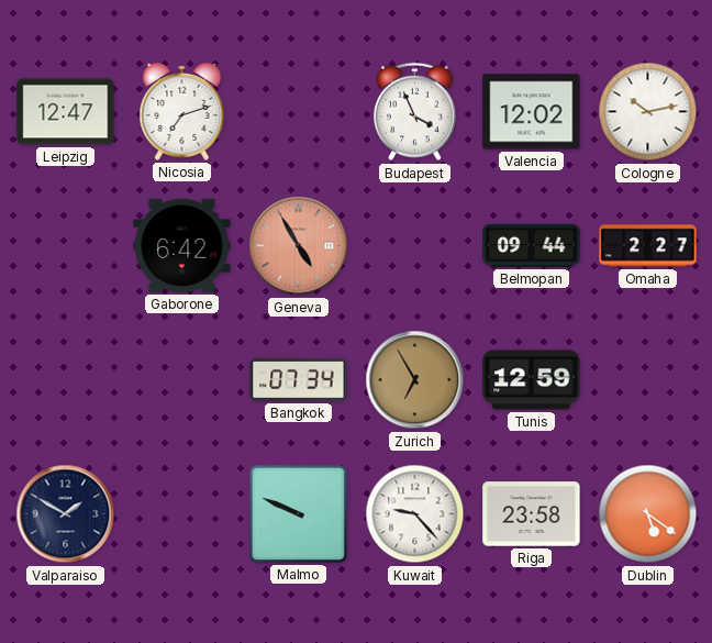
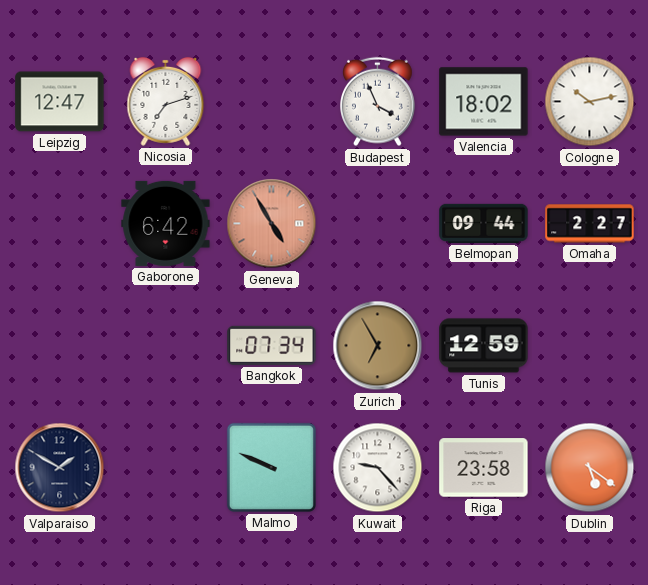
Valencia: 12:02 -> 18:02
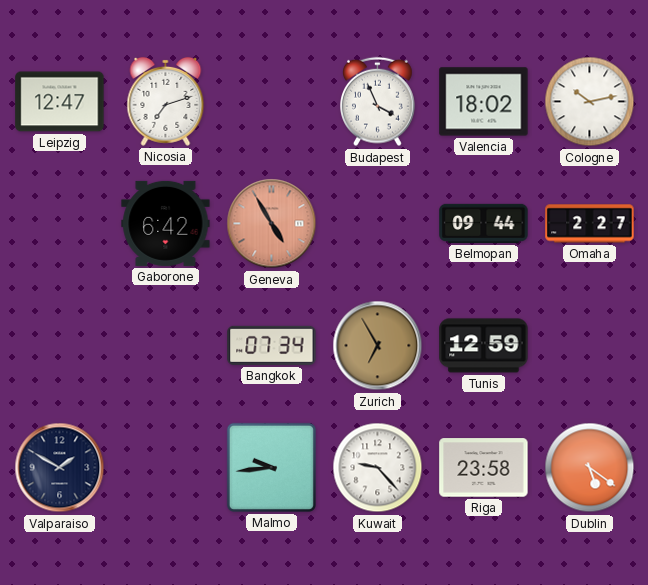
Malmo: 9:49 -> 9:44
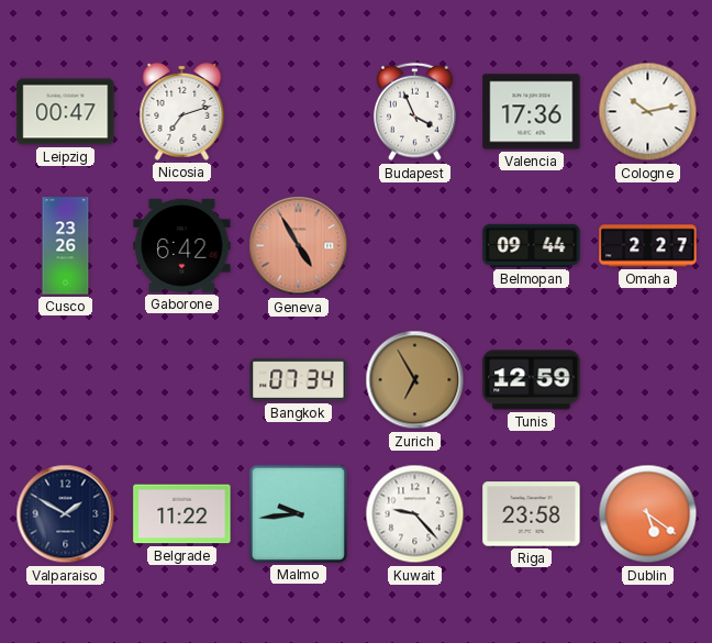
Leipzig: 12:47 -> 00:47
Valencia: 18:02 -> 17:36
Cusco: none -> 23:26
Belgrade: none -> 11:22
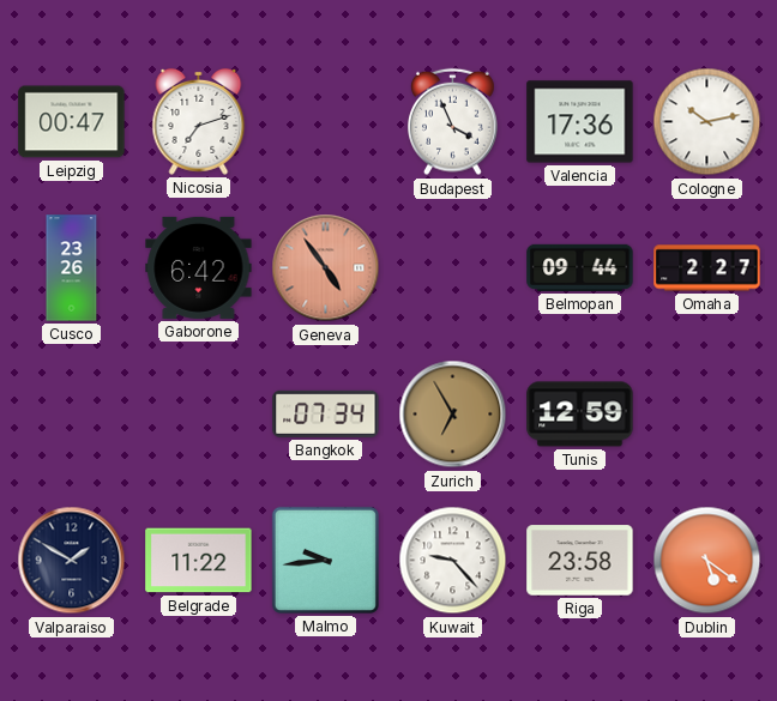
Geneva: 4:55 -> 4:54
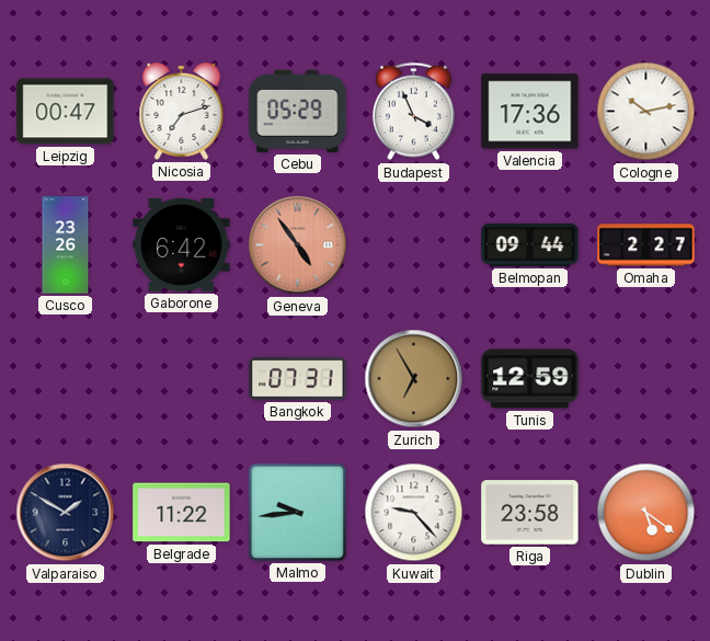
Cebu: none -> 05:29
Bangkok: 07:34 -> 07:31
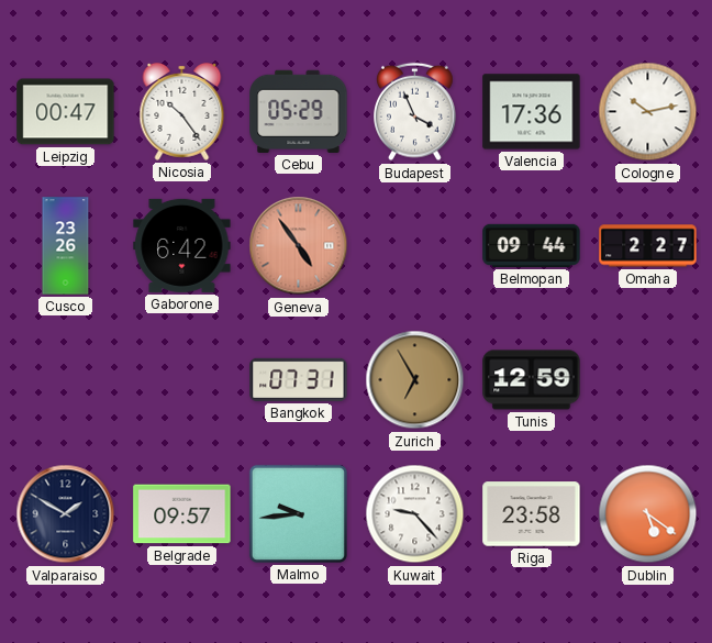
Nicosia: 7:12 -> 10:24
Belgrade: 11:22 -> 09:57
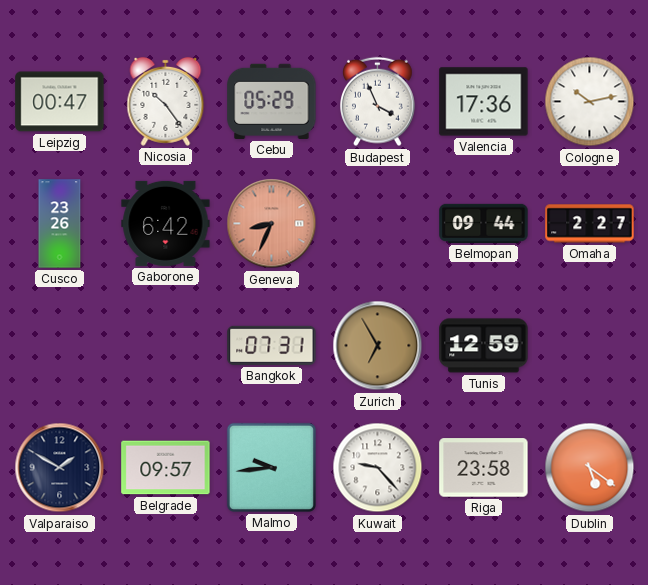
Geneva: 4:54 -> 8:34
